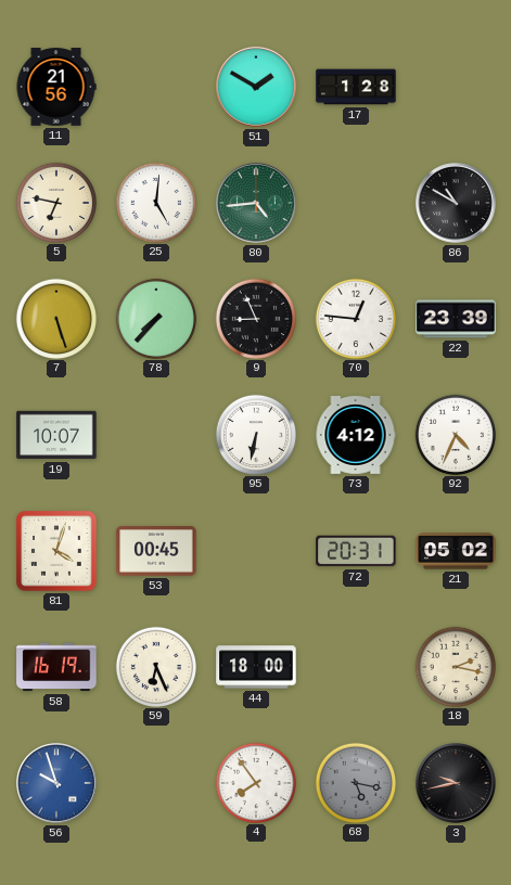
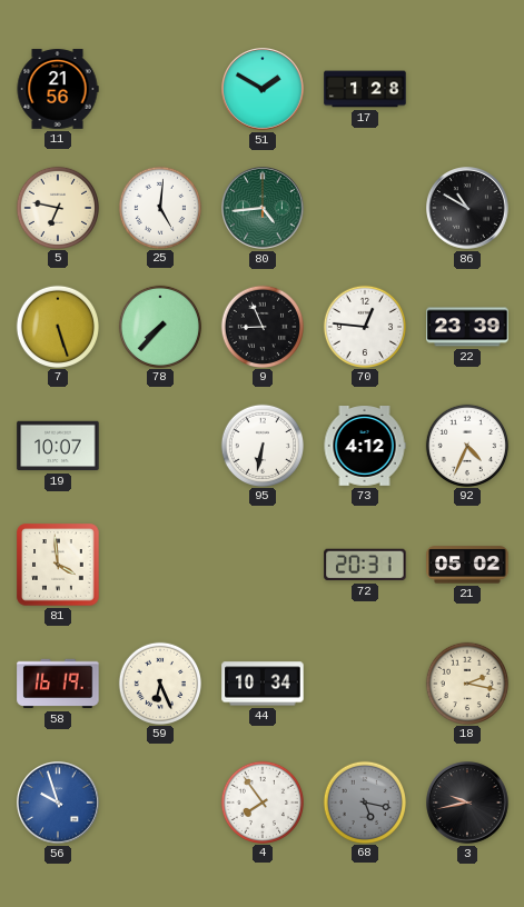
81: 4:03 -> 3:59
53: 00:45 -> none
44: 18:00 -> 10:34
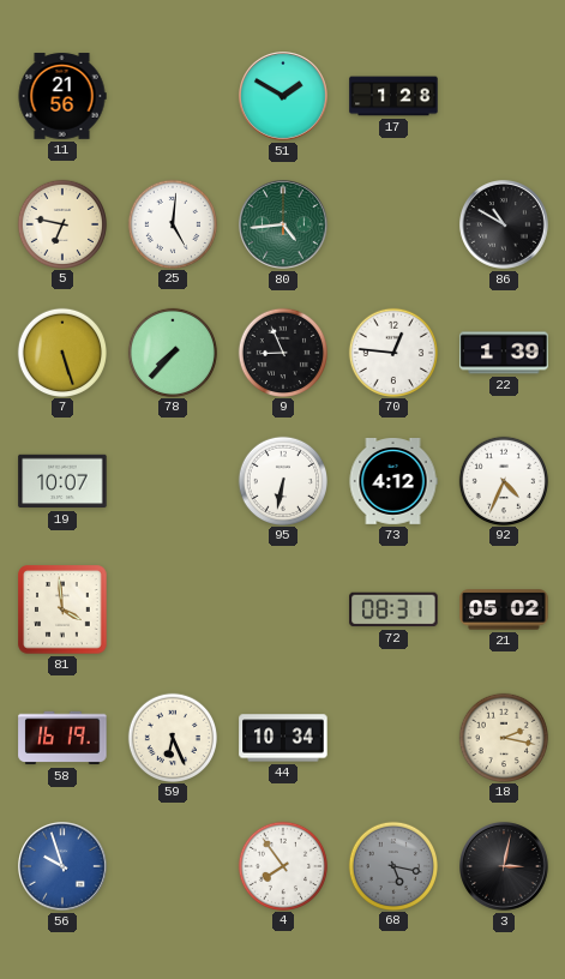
22: 23:39 -> 1:39
72: 20:31 -> 08:31
3: 9:43 -> 3:02
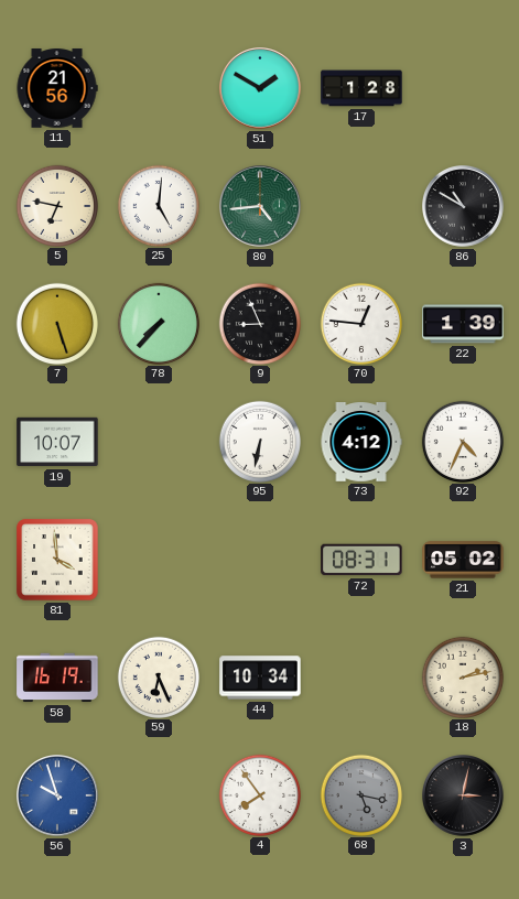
18: 2:17 -> 2:13
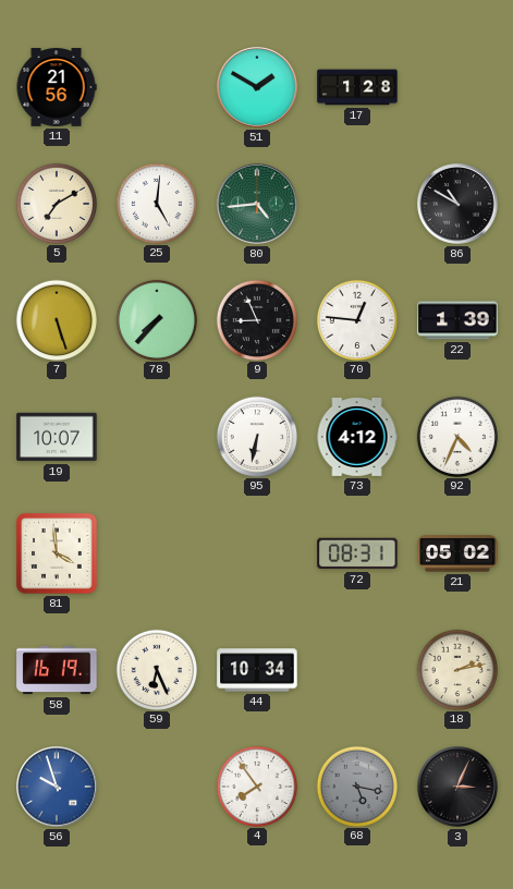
5: 6:47 -> 7:10
3: 3:02 -> 3:04
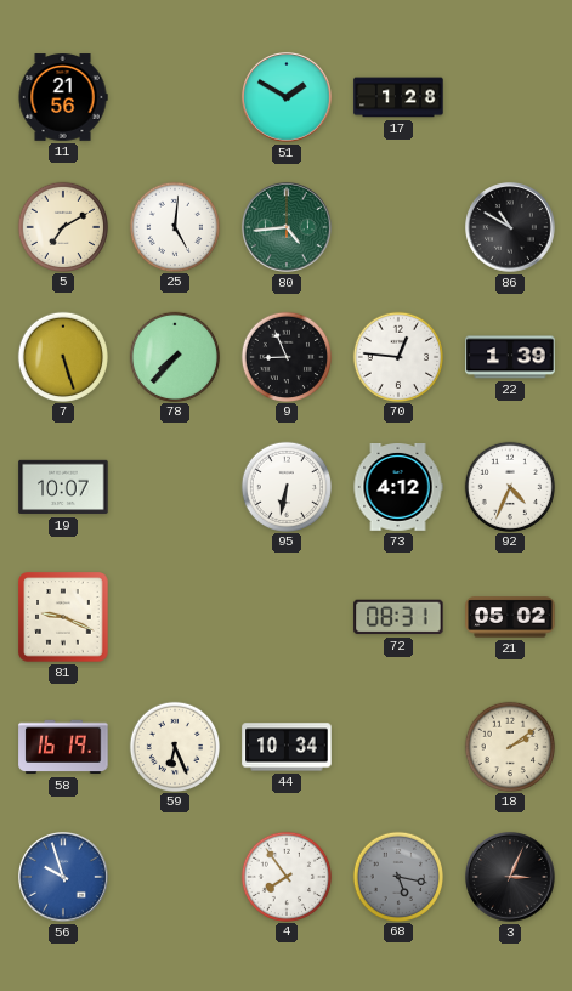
81: 3:59 -> 9:19
18: 2:13 -> 2:09
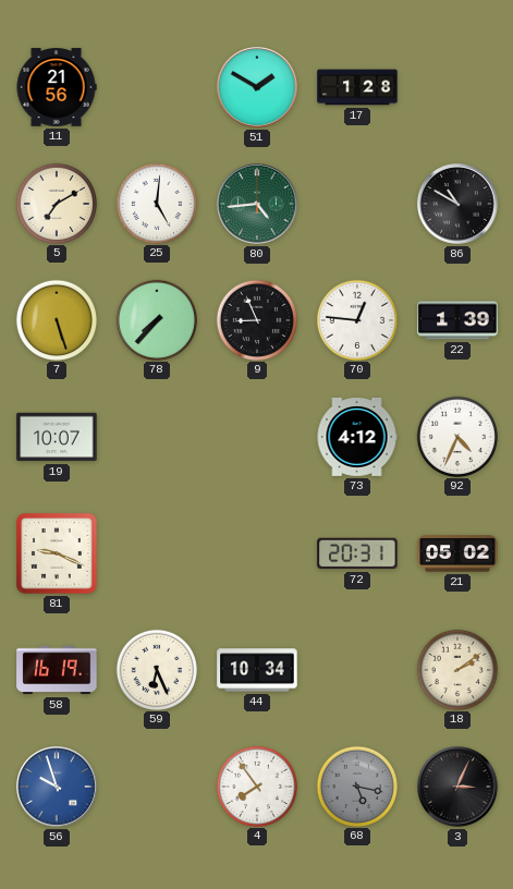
95: 6:32 -> none
72: 08:31 -> 20:31
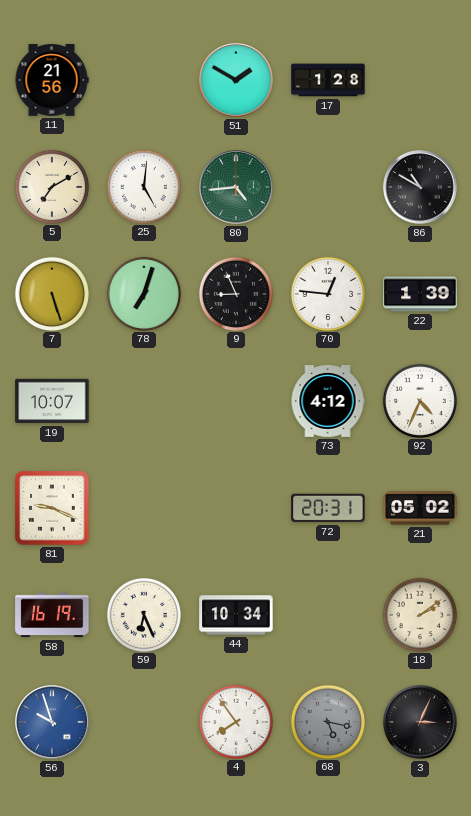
78: 7:37 -> 7:03
